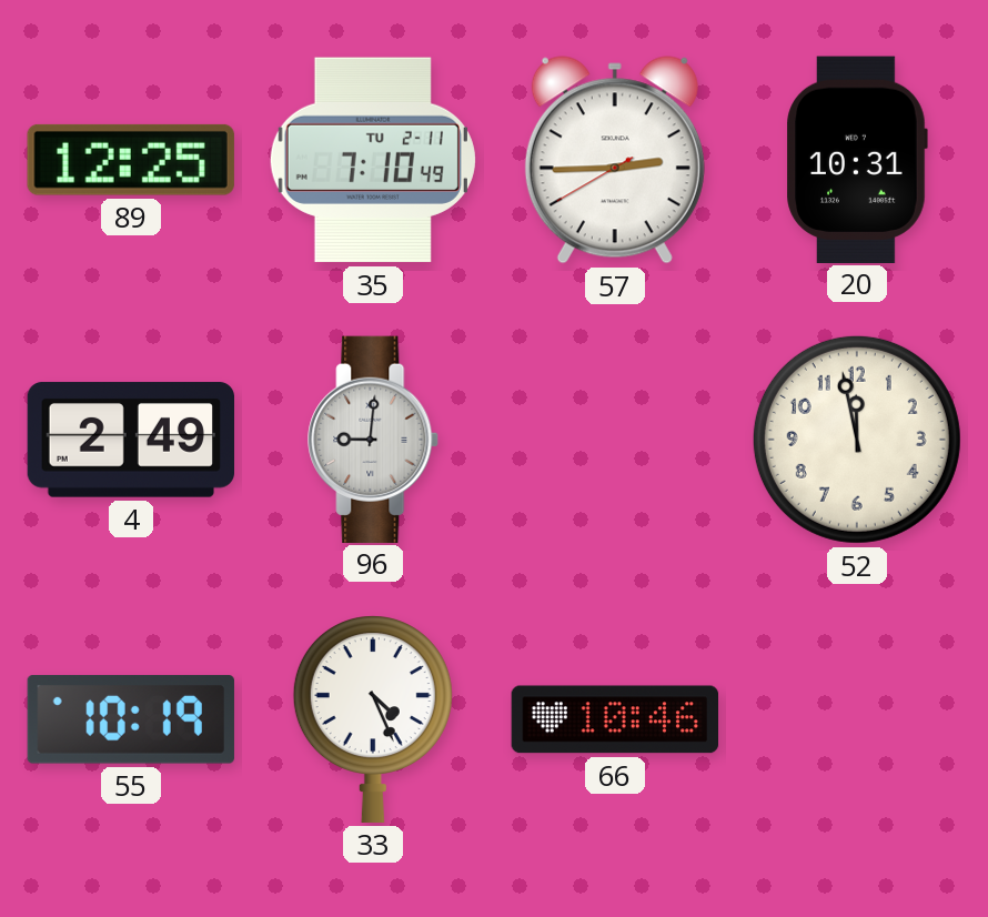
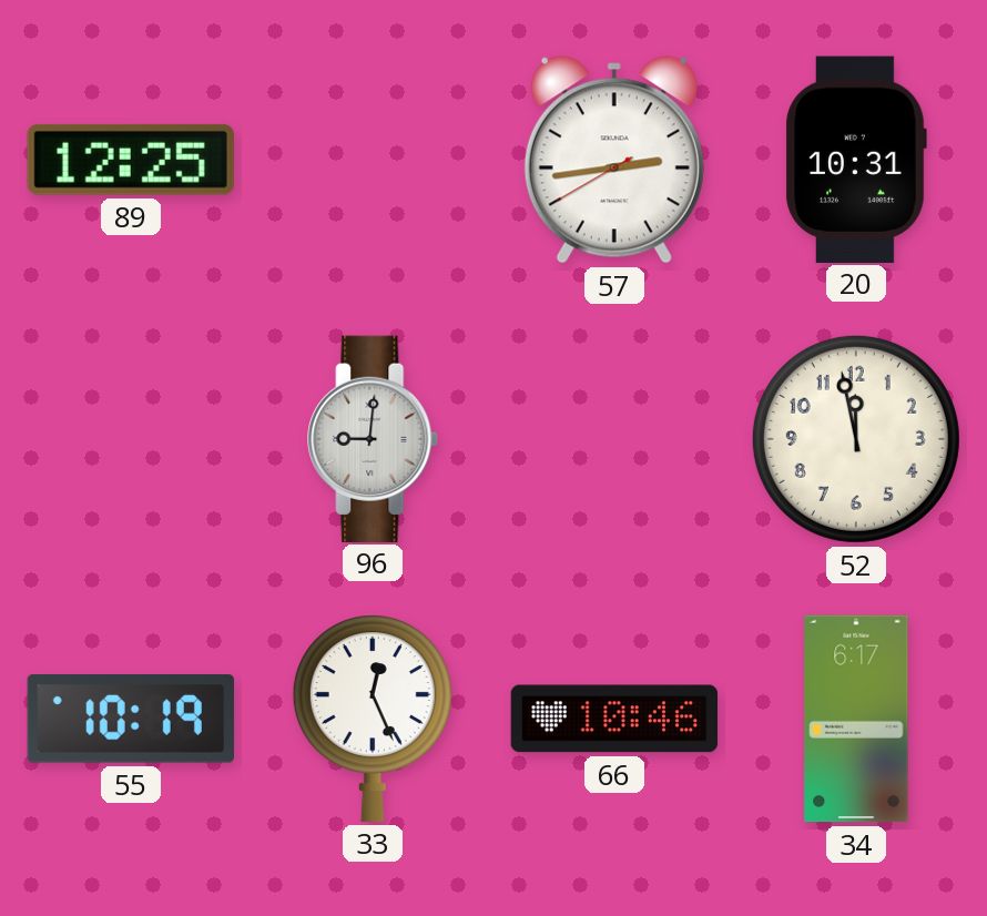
35: 7:10 -> none
57: 2:44 -> 2:43
4: 2:49 -> none
33: 4:26 -> 12:26
34: none -> 6:17
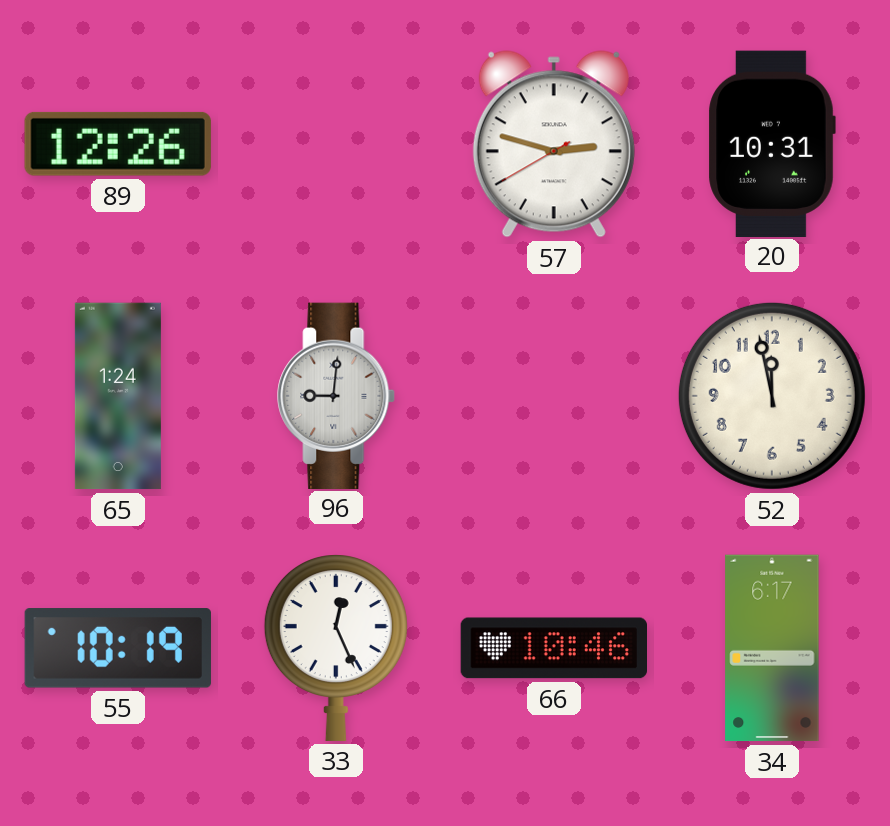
89: 12:25 -> 12:26
57: 2:43 -> 2:47
65: none -> 1:24
